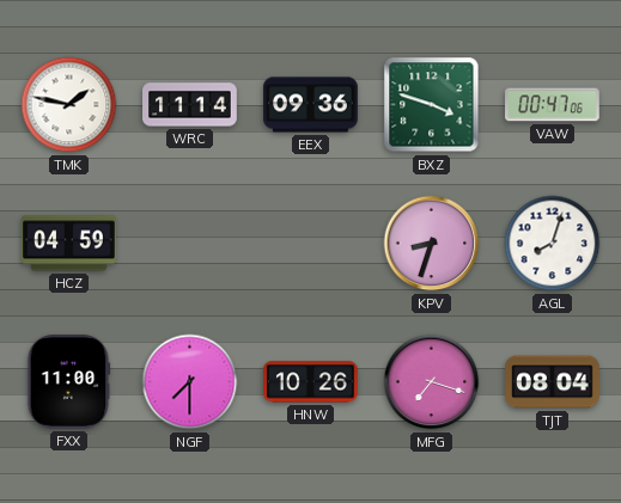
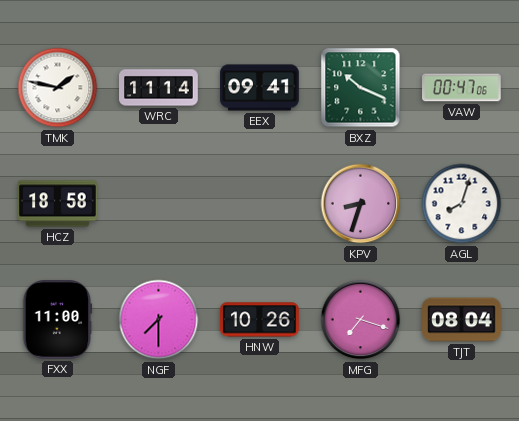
EEX: 09:36 -> 09:41
BXZ: 3:48 -> 10:19
HCZ: 04:59 -> 18:58
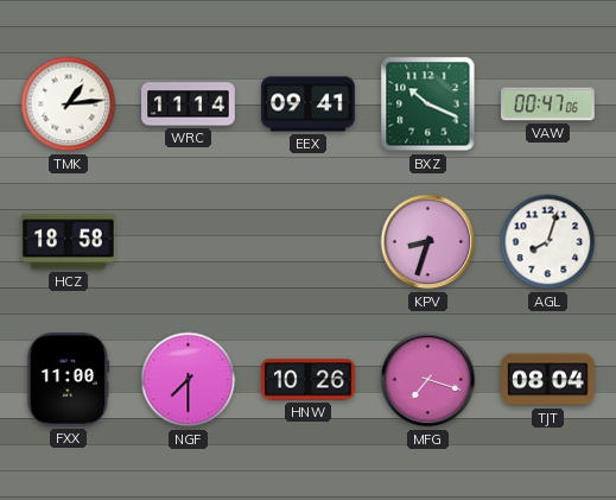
TMK: 1:47 -> 1:14
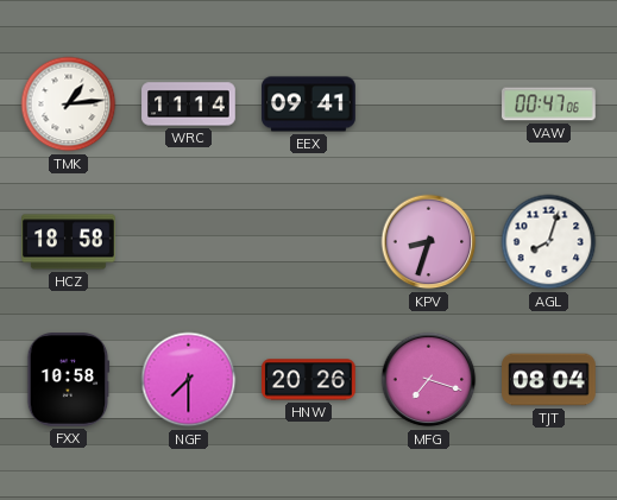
BXZ: 10:19 -> none
FXX: 11:00 -> 10:58
HNW: 10:26 -> 20:26
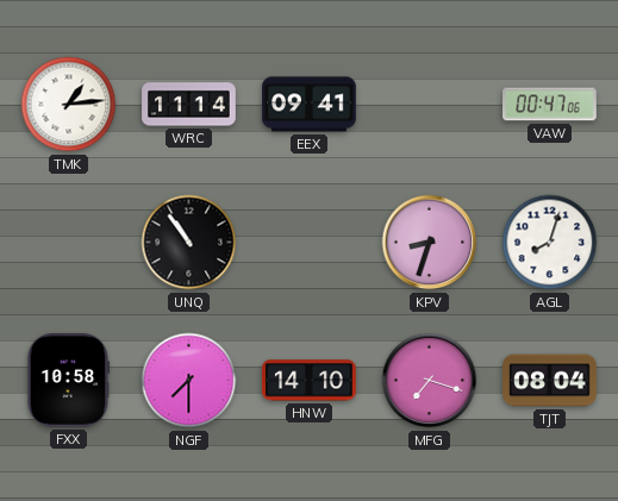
HCZ: 18:58 -> none
UNQ: none -> 10:54
HNW: 20:26 -> 14:10
